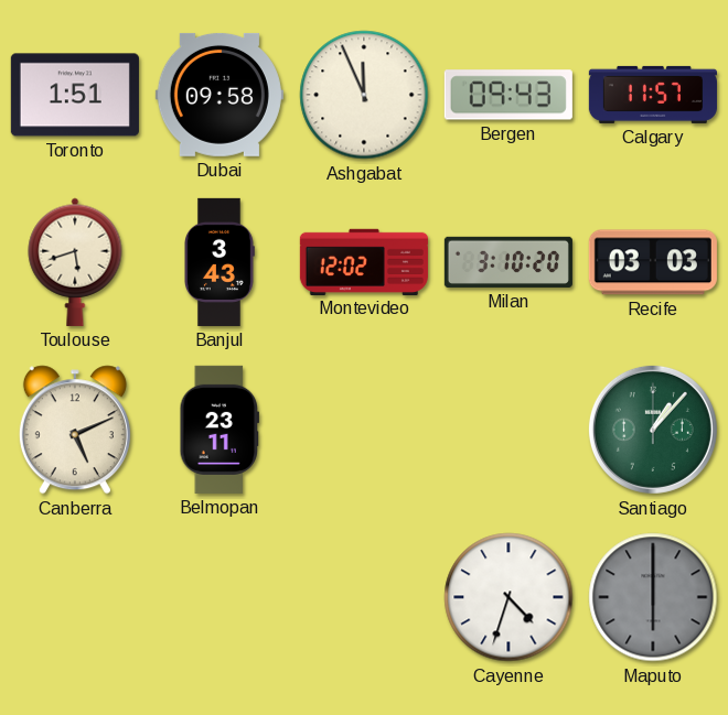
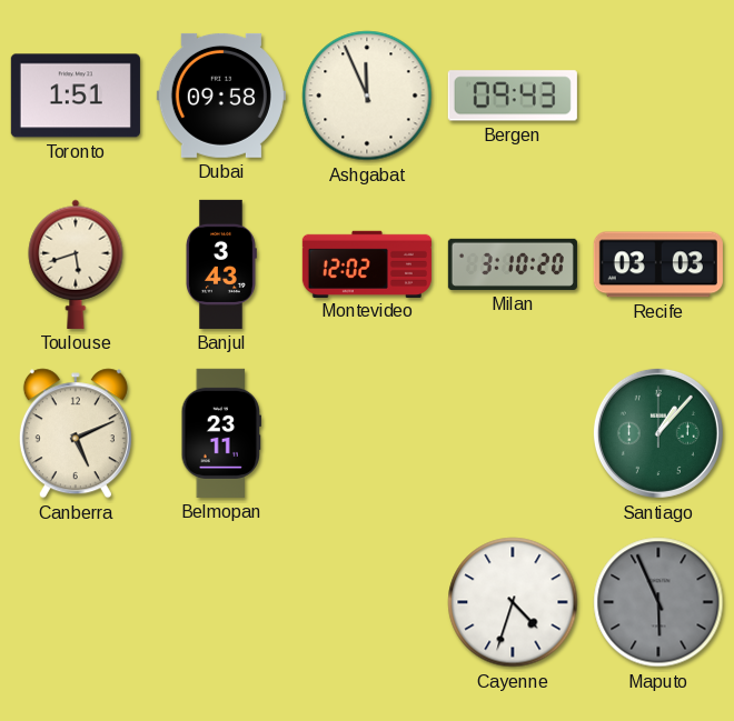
Calgary: 11:57 -> none
Maputo: 6:00 -> 5:56
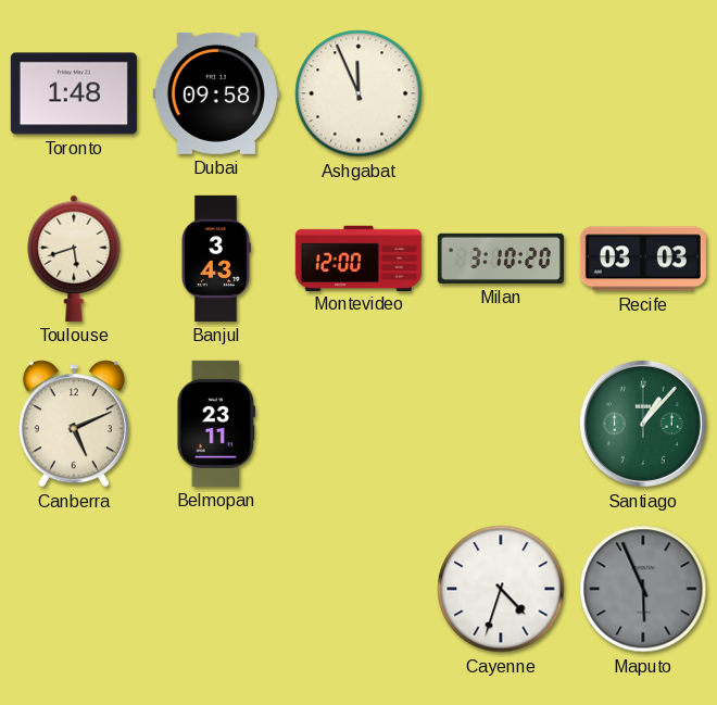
Toronto: 1:51 -> 1:48
Bergen: 09:43 -> none
Montevideo: 12:02 -> 12:00
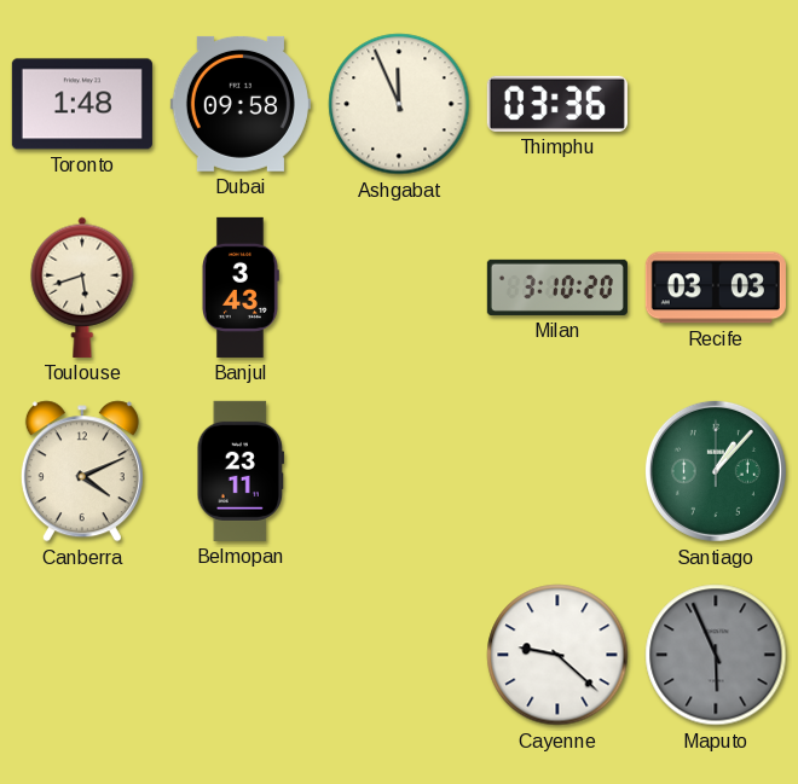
Thimphu: none -> 03:36
Montevideo: 12:00 -> none
Canberra: 5:11 -> 4:11
Cayenne: 4:33 -> 9:22
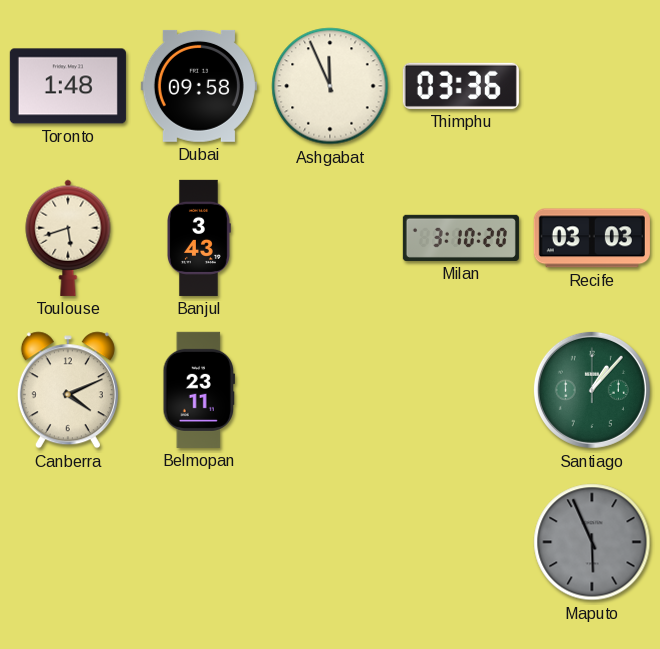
Cayenne: 9:22 -> none
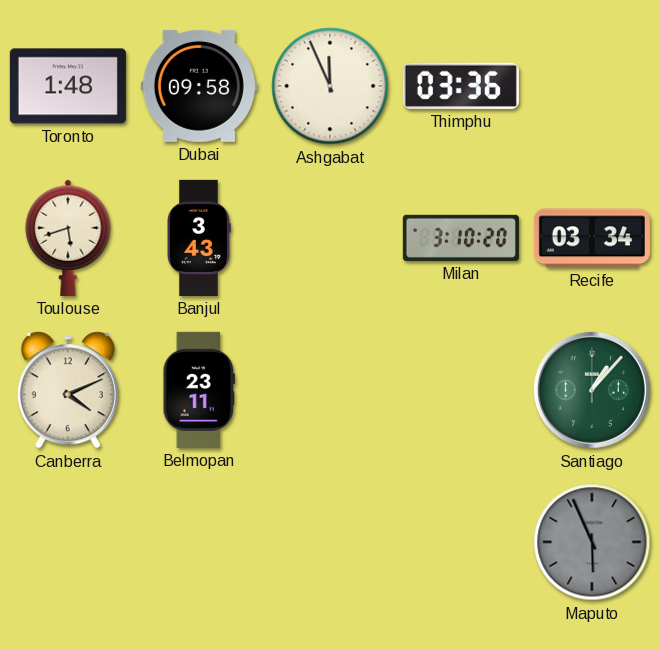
Recife: 03:03 -> 03:34
